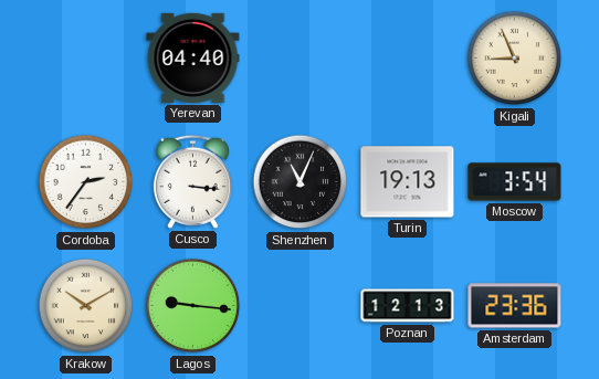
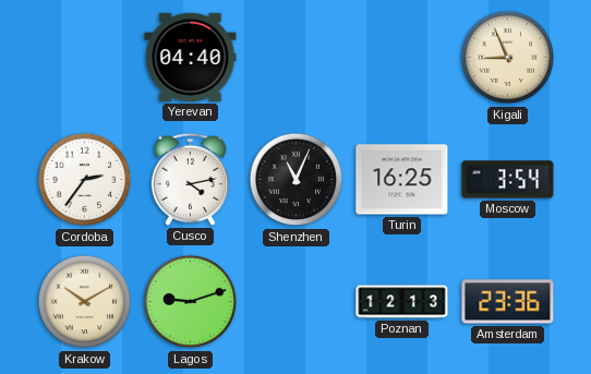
Cusco: 3:16 -> 4:13
Turin: 19:13 -> 16:25
Lagos: 9:16 -> 9:12
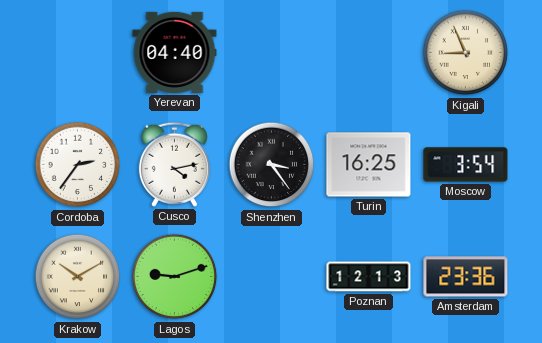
Shenzhen: 11:04 -> 3:24
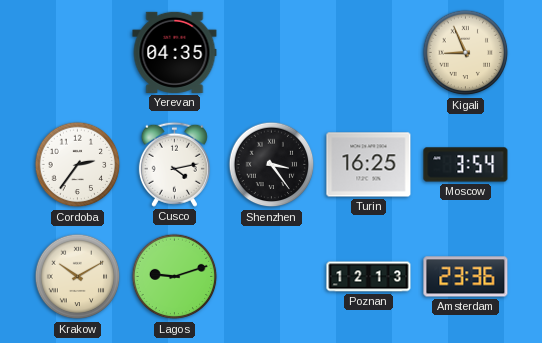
Yerevan: 04:40 -> 04:35
